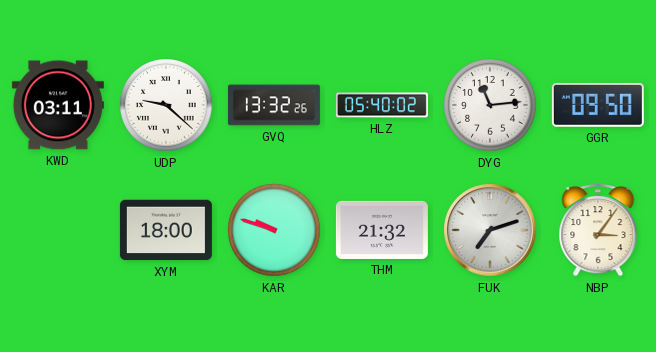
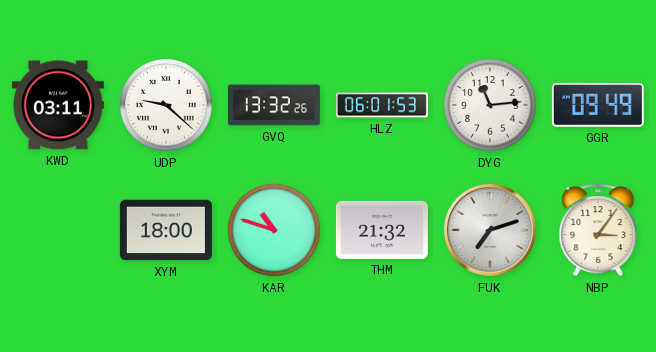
HLZ: 05:40 -> 06:01
GGR: 09:50 -> 09:49
KAR: 9:48 -> 10:48
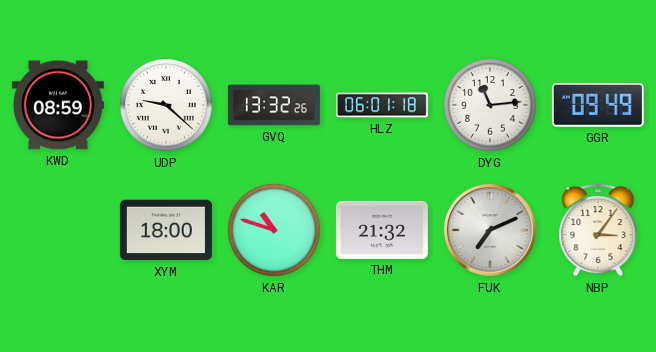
KWD: 03:11 -> 08:59
HLZ: 06:01:53 -> 06:01:18
FUK: 7:12 -> 7:11
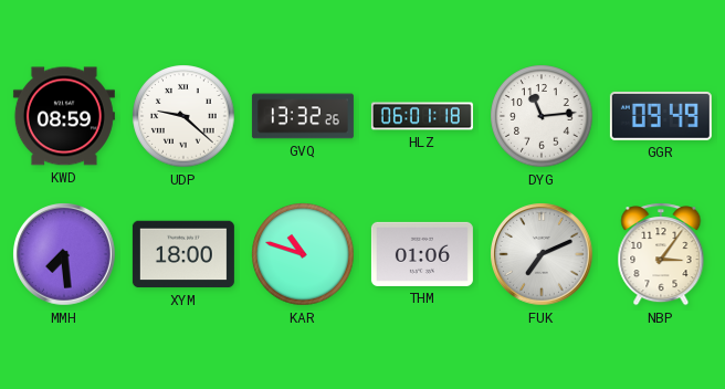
MMH: none -> 7:29
THM: 21:32 -> 01:06
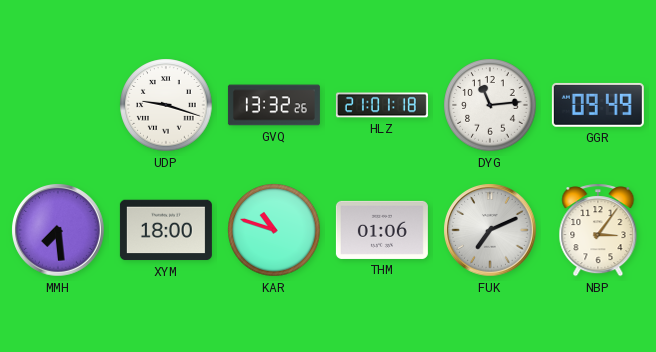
KWD: 08:59 -> none
UDP: 9:22 -> 9:18
HLZ: 06:01 -> 21:01
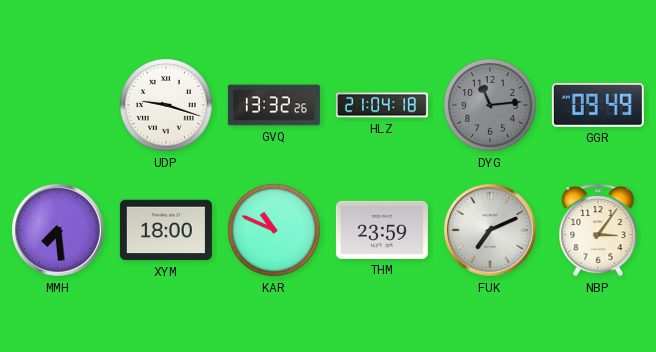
HLZ: 21:01 -> 21:04
DYG dial: white -> grey
KAR: 10:48 -> 10:49
THM: 01:06 -> 23:59
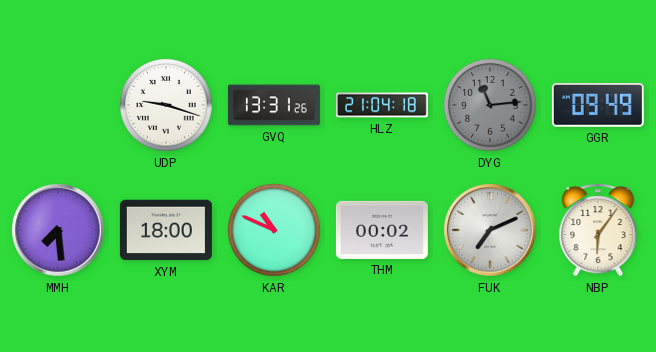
GVQ: 13:32 -> 13:31
THM: 23:59 -> 00:02
NBP: 3:06 -> 6:06
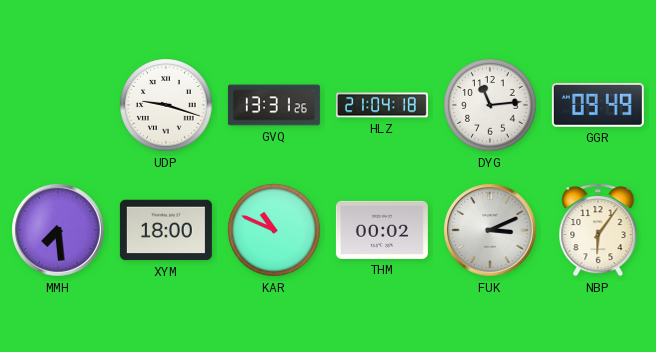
DYG dial: grey -> white
FUK: 7:11 -> 3:11
